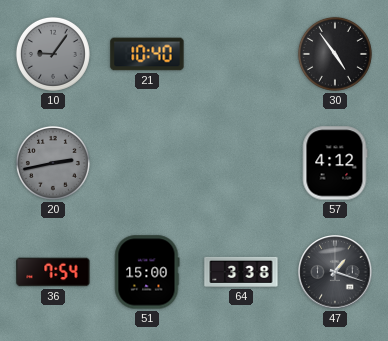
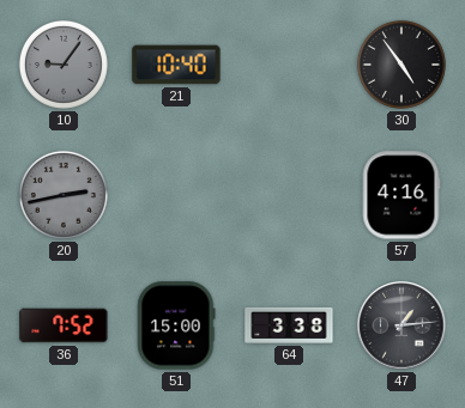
57: 4:12 -> 4:16
36: 7:54 -> 7:52
47: 1:18 -> 1:14
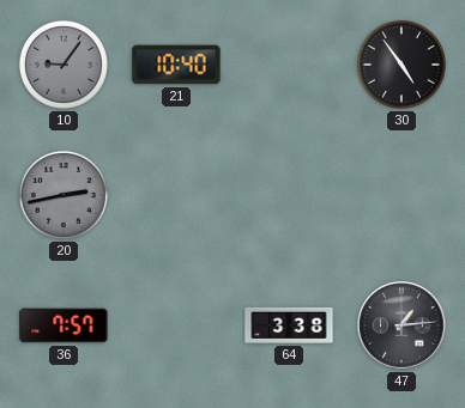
57: 4:16 -> none
36: 7:52 -> 7:57
51: 15:00 -> none
